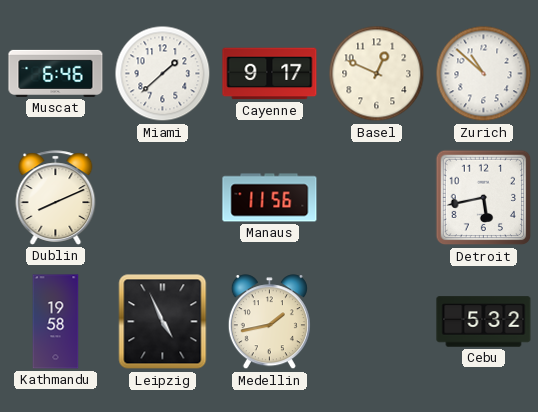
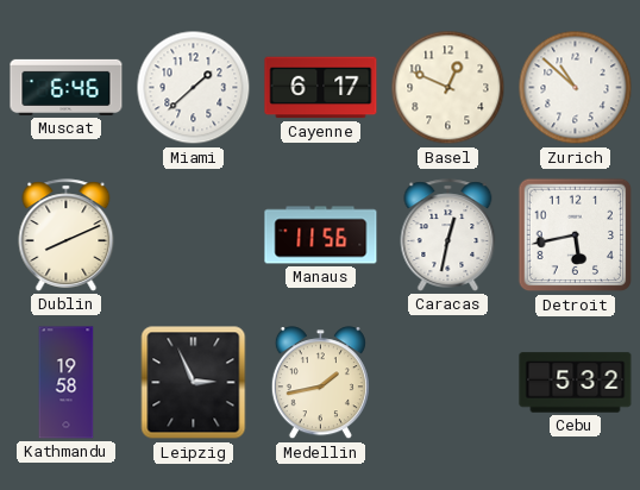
Cayenne: 9:17 -> 6:17
Caracas: none -> 12:32
Leipzig: 4:56 -> 2:56
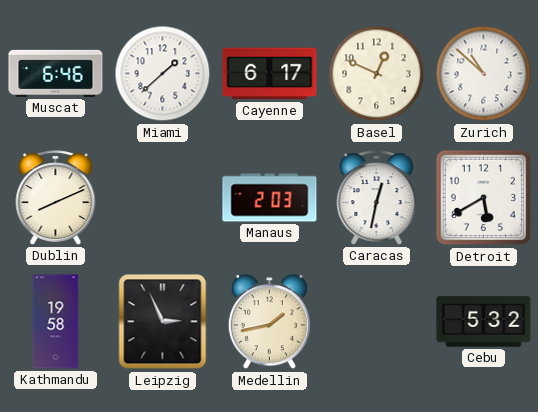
Manaus: 11:56 -> 2:03
Detroit: 5:43 -> 5:40
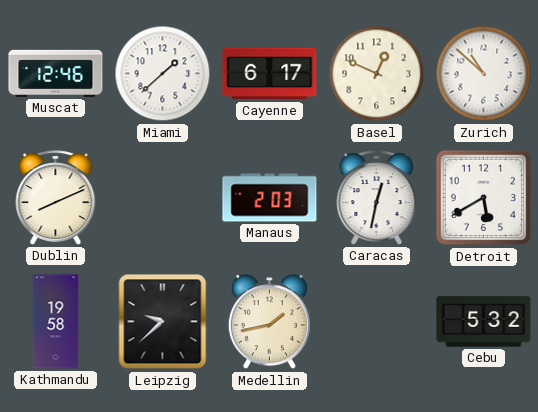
Muscat: 6:46 -> 12:46
Leipzig: 2:56 -> 9:38
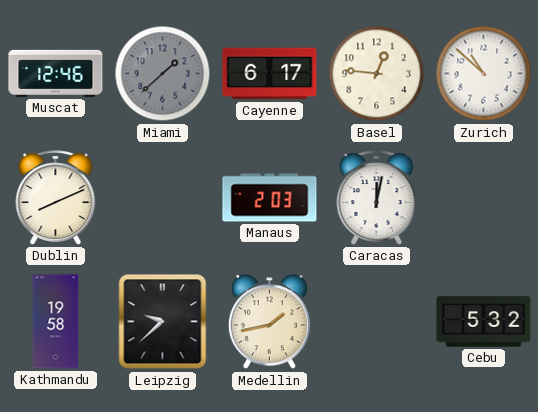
Miami dial: white -> grey
Basel: 12:49 -> 12:46
Caracas: 12:32 -> 12:02
Detroit: 5:40 -> none
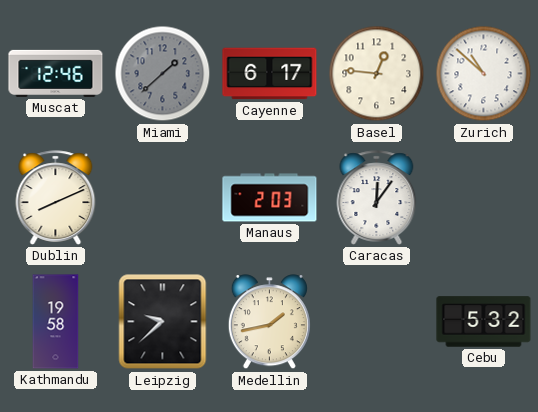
Caracas: 12:02 -> 12:06
